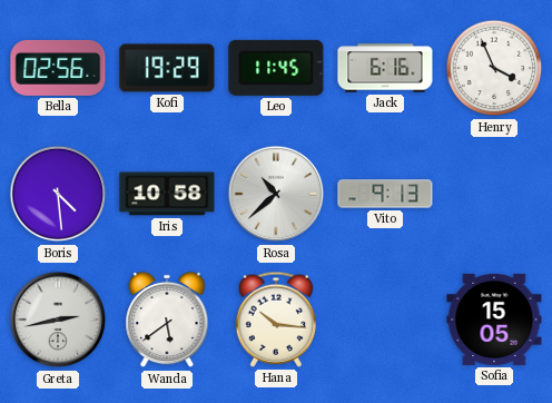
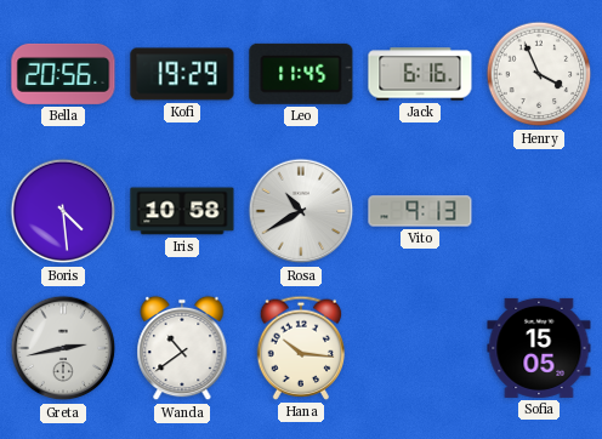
Bella: 02:56 -> 20:56
Rosa: 10:38 -> 10:40
Wanda: 5:39 -> 10:39
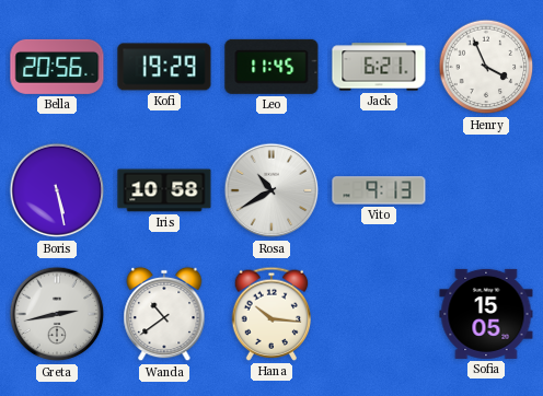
Jack: 6:16 -> 6:21
Boris: 4:29 -> 5:28
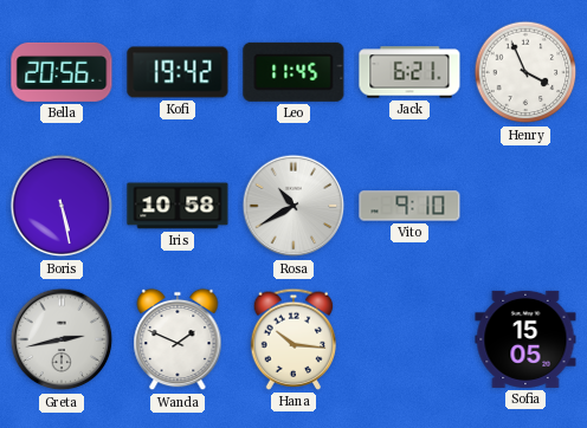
Kofi: 19:29 -> 19:42
Vito: 9:13 -> 9:10
Wanda: 10:39 -> 1:49
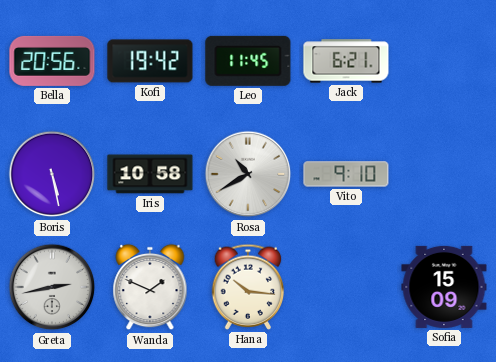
Henry: 3:56 -> none
Sofia: 15:05 -> 15:09
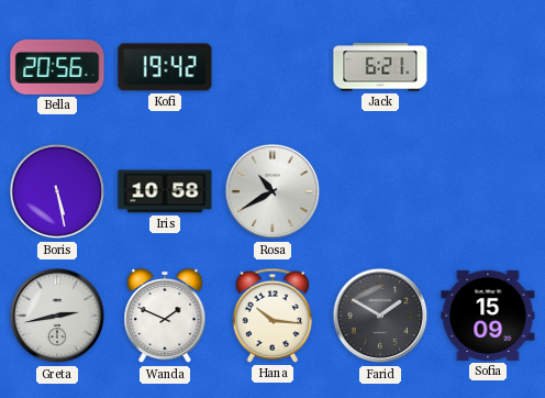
Leo: 11:45 -> none
Vito: 9:10 -> none
Farid: none -> 1:50
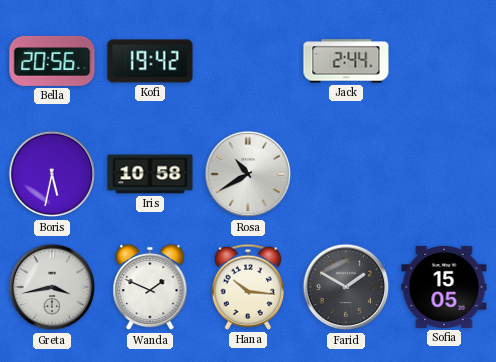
Jack: 6:21 -> 2:44
Boris: 5:28 -> 5:32
Greta: 2:43 -> 3:43
Sofia: 15:09 -> 15:05
